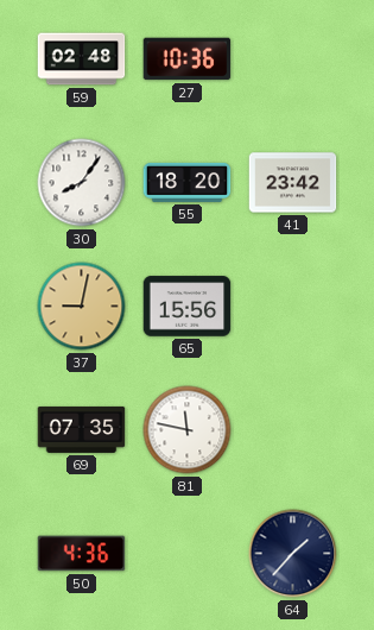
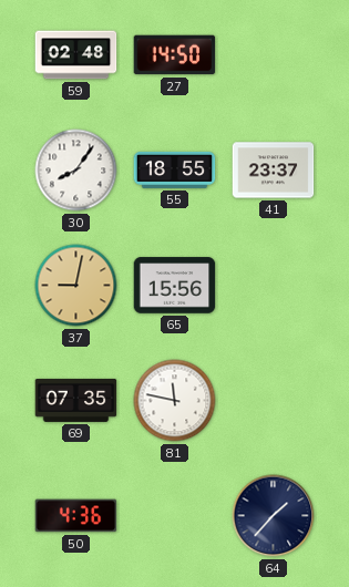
27: 10:36 -> 14:50
55: 18:20 -> 18:55
41: 23:42 -> 23:37
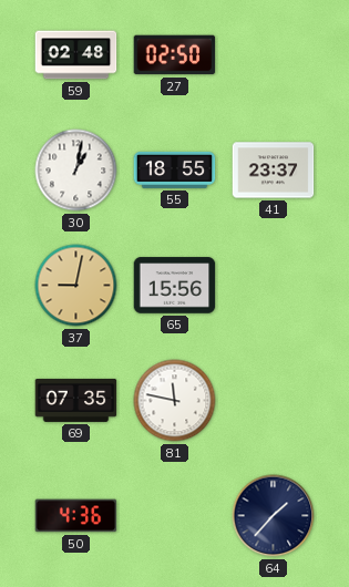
27: 14:50 -> 02:50
30: 8:06 -> 1:02
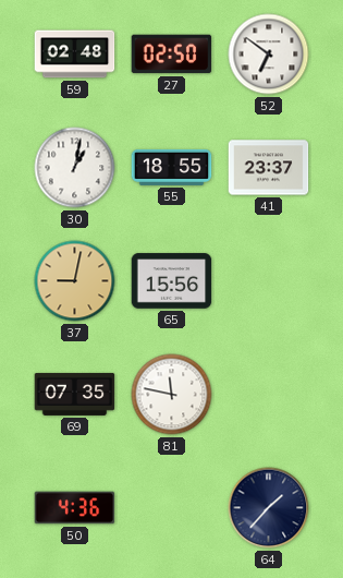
52: none -> 6:51
